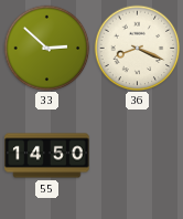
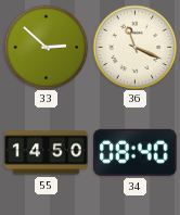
36: 8:19 -> 11:19
34: none -> 08:40
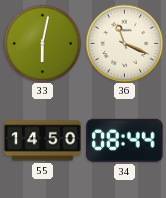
33: 2:52 -> 6:02
34: 08:40 -> 08:44
